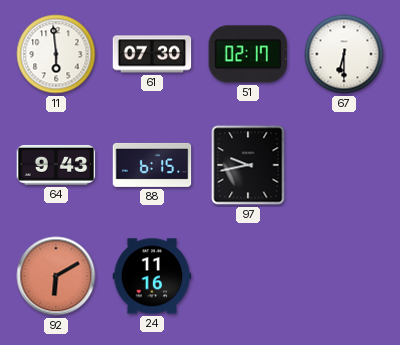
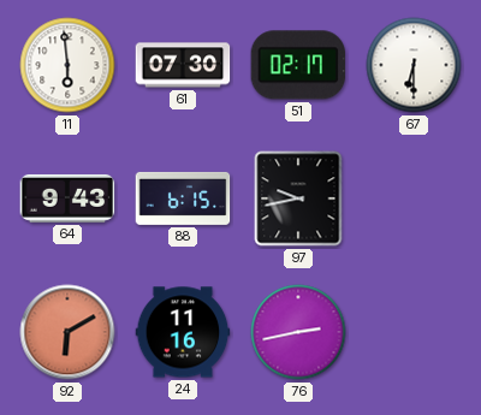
76: none -> 2:43
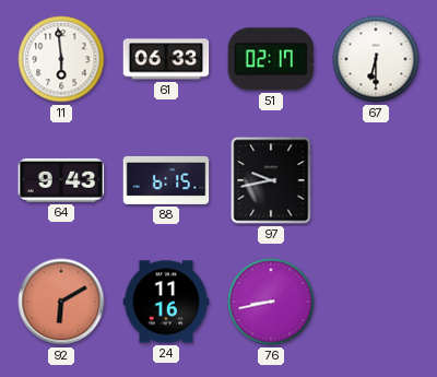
61: 07:30 -> 06:33
76: 2:43 -> 8:43
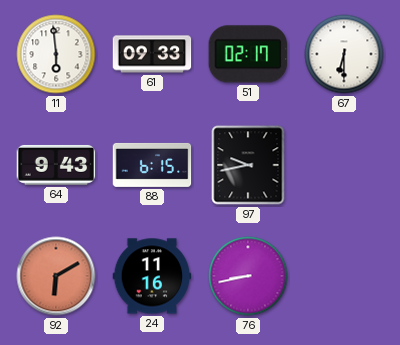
61: 06:33 -> 09:33
